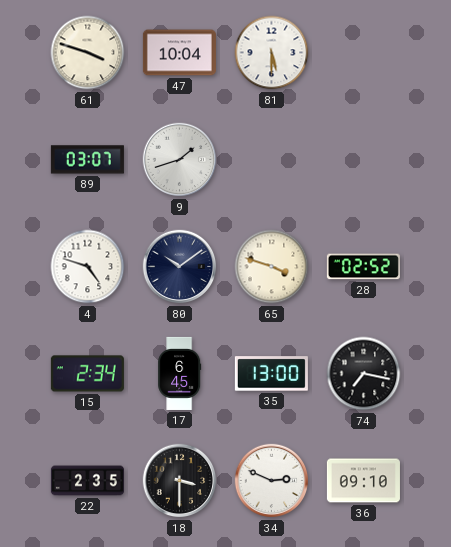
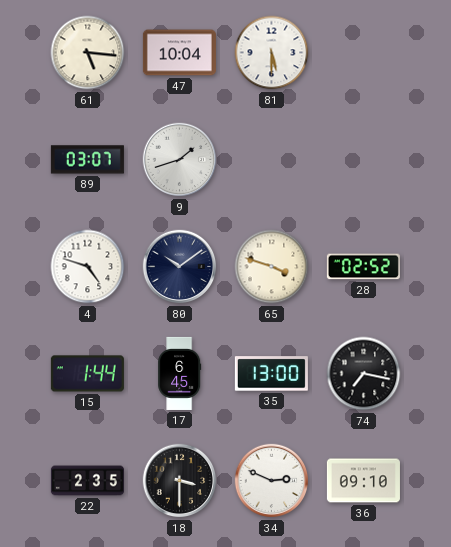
61: 3:48 -> 5:16
15: 2:34 -> 1:44
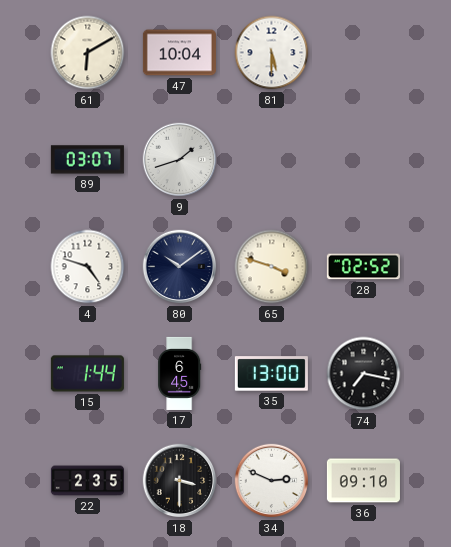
61: 5:16 -> 6:10
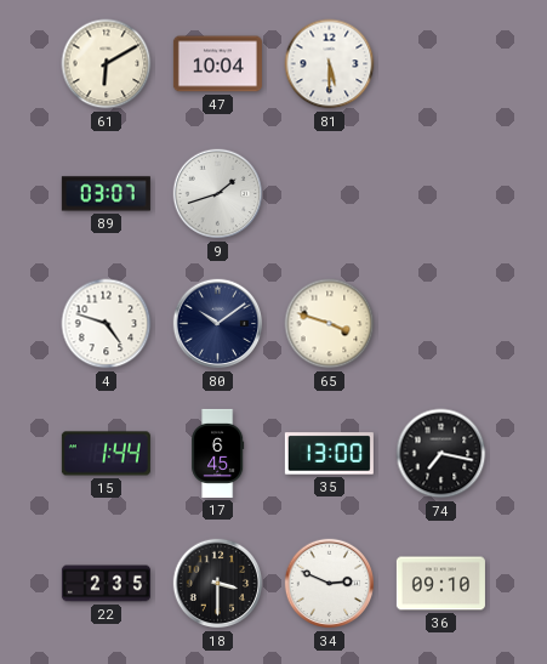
28: 02:52 -> none
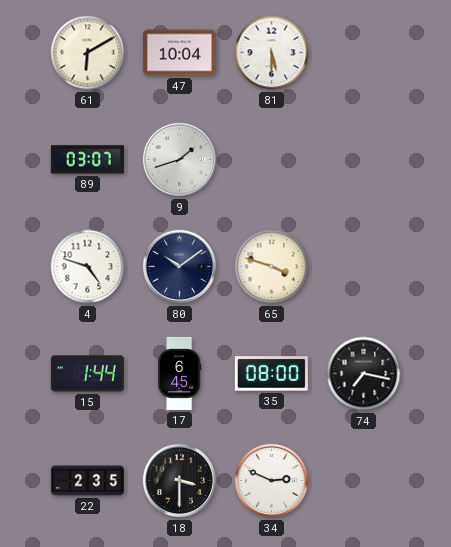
35: 13:00 -> 08:00
36: 09:10 -> none
